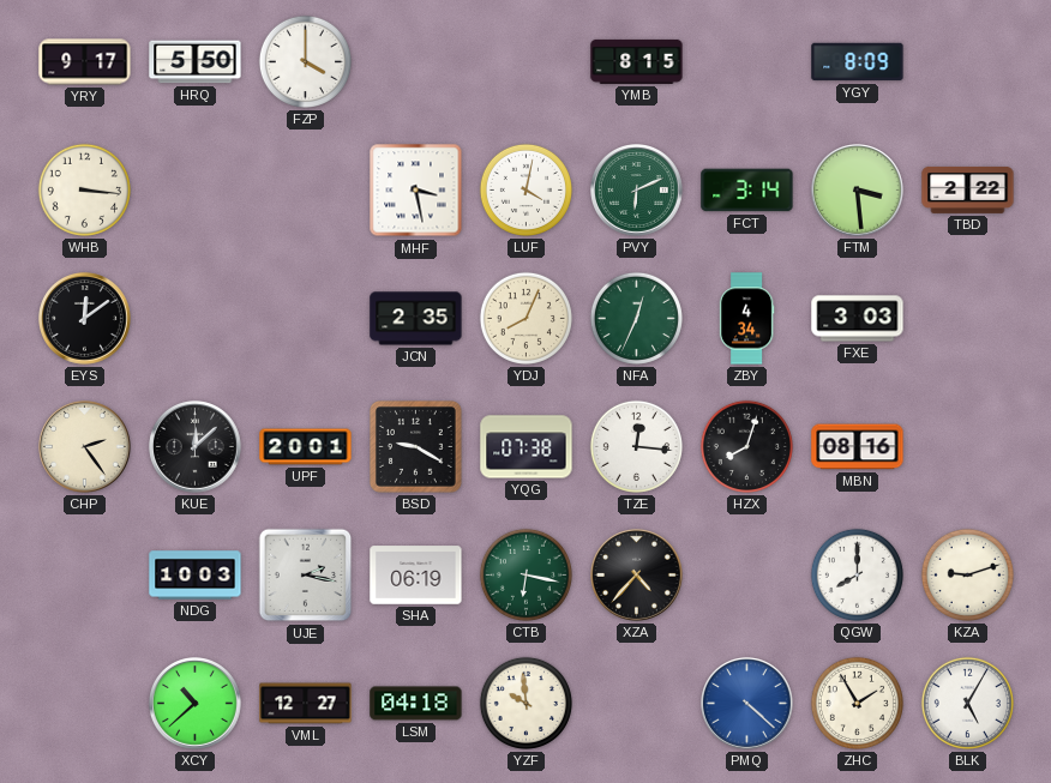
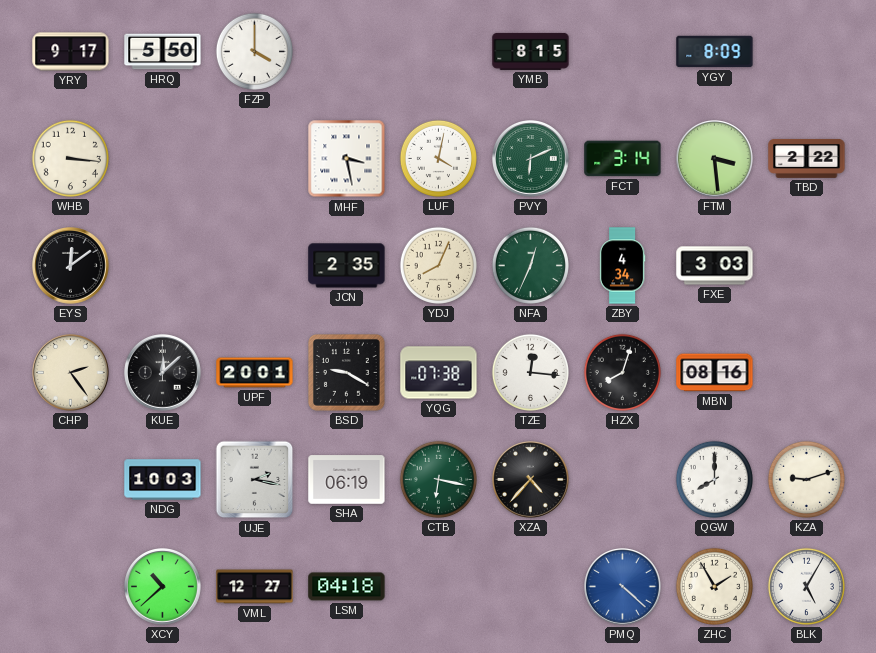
YZF: 9:59 -> none
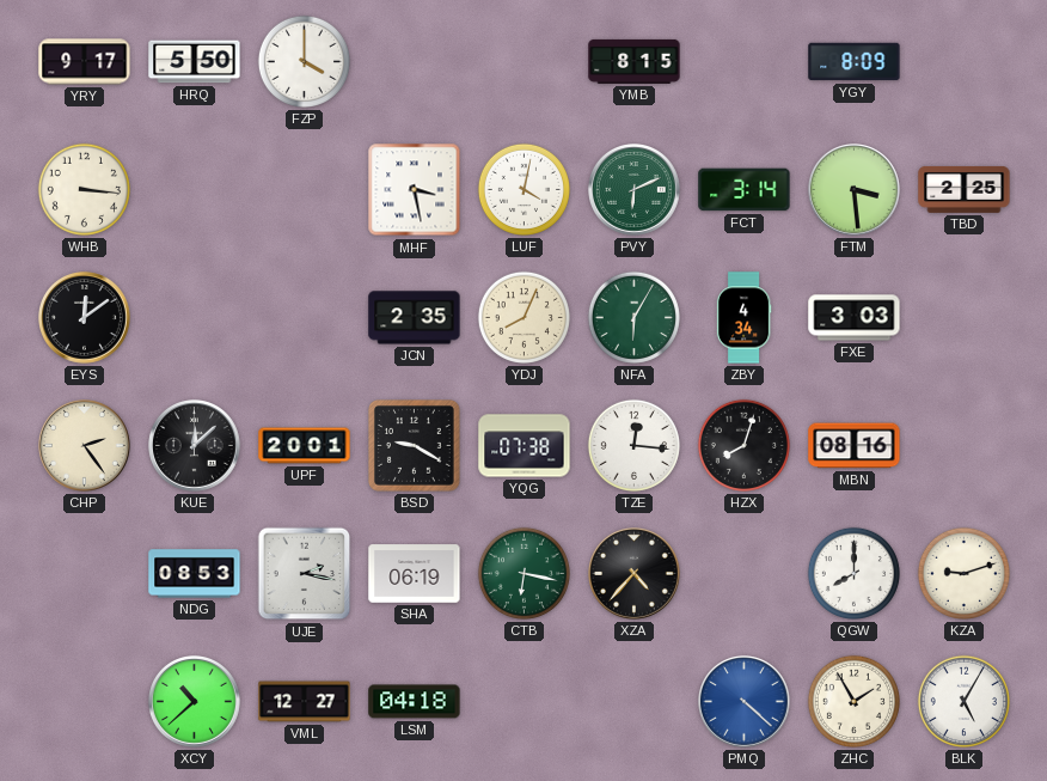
TBD: 2:22 -> 2:25
NFA: 12:34 -> 6:05
NDG: 10:03 -> 08:53
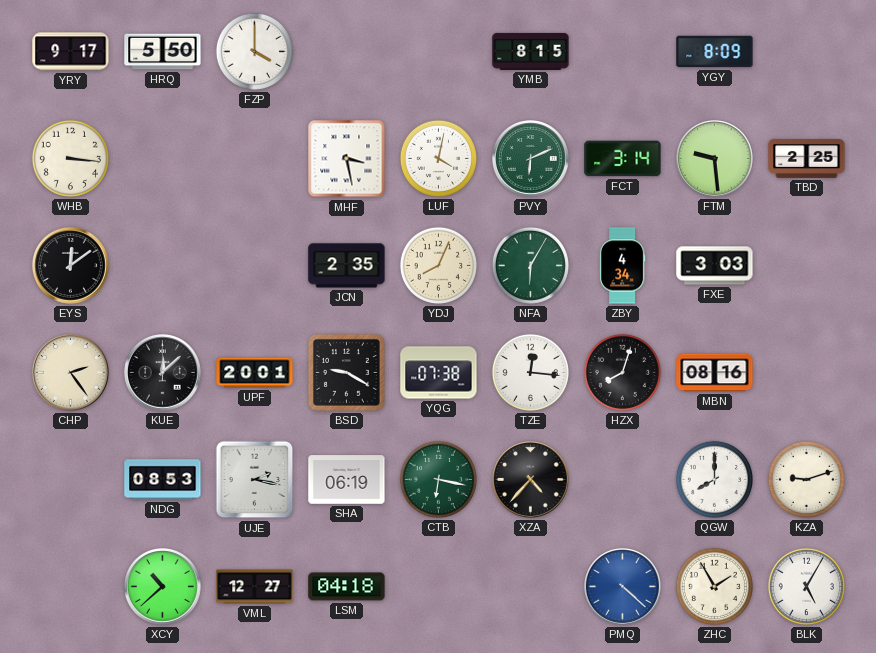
FTM: 3:29 -> 9:29
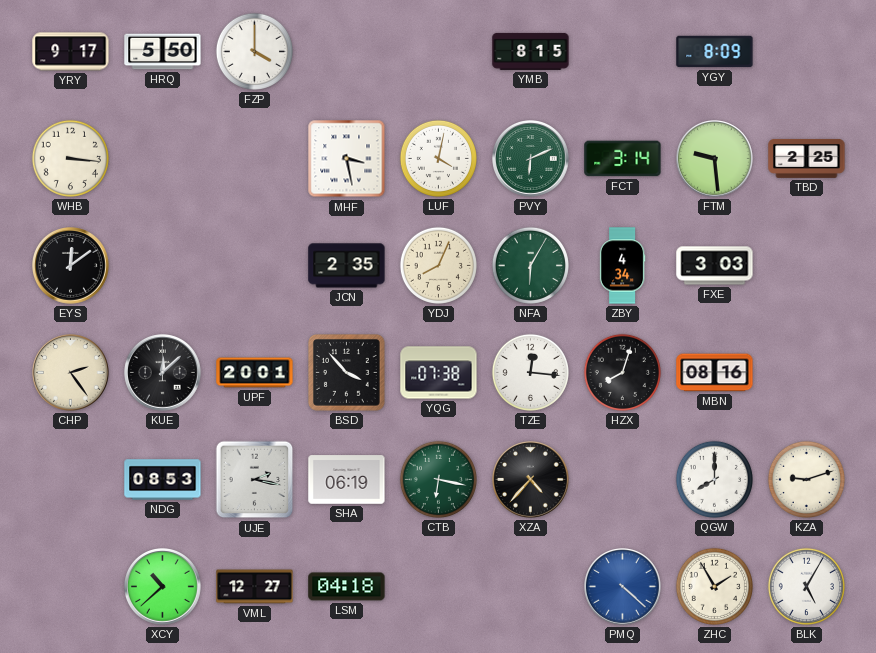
BSD: 9:20 -> 3:53
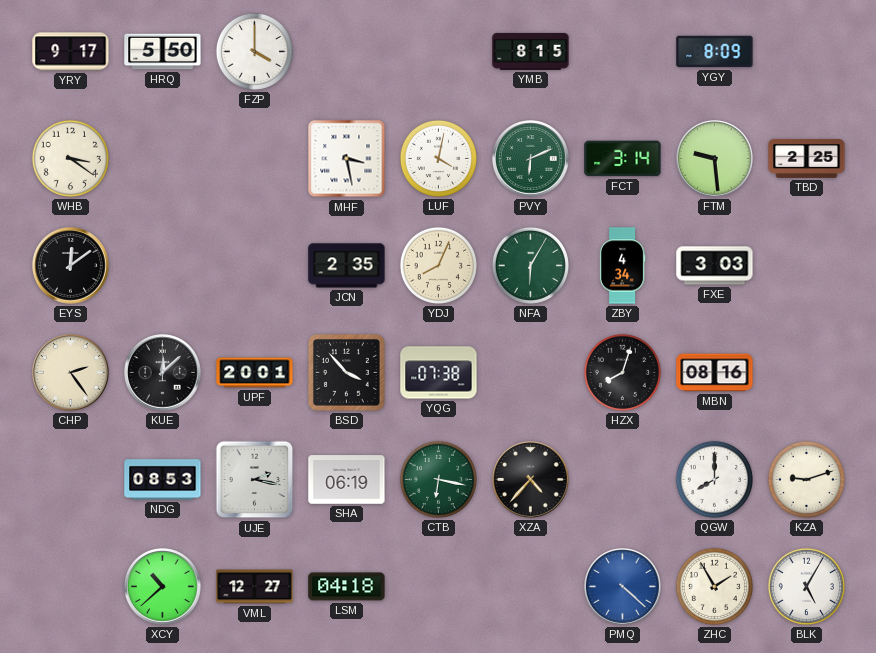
WHB: 3:16 -> 3:21
TZE: 12:16 -> none
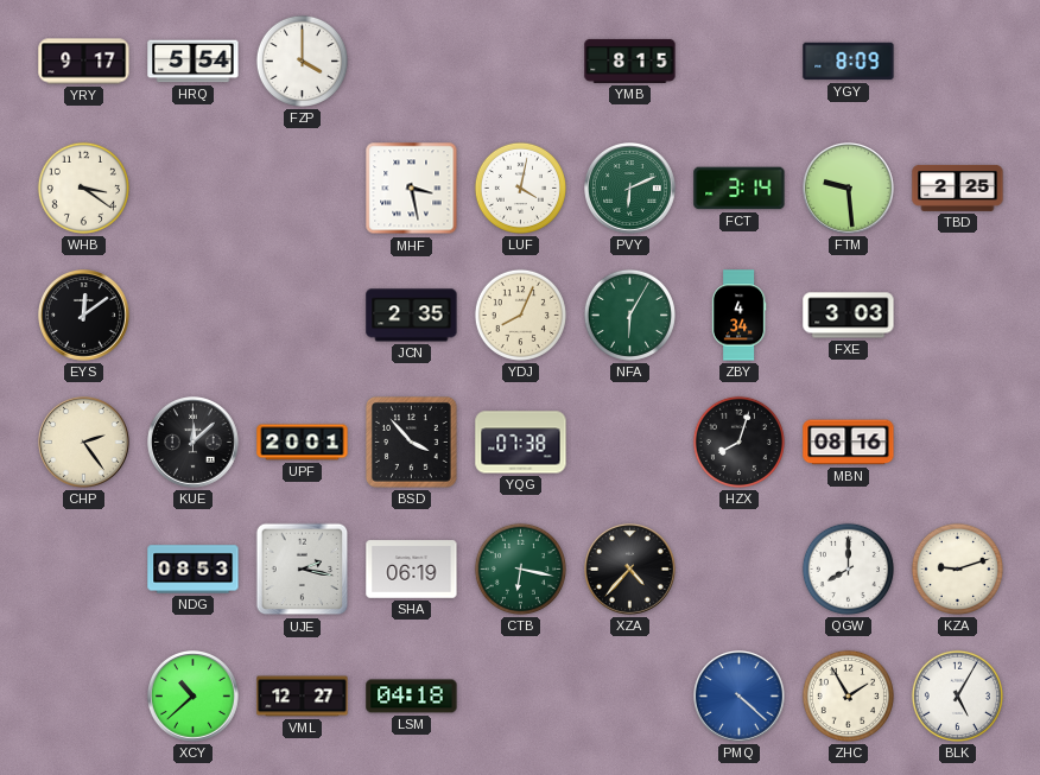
HRQ: 5:50 -> 5:54
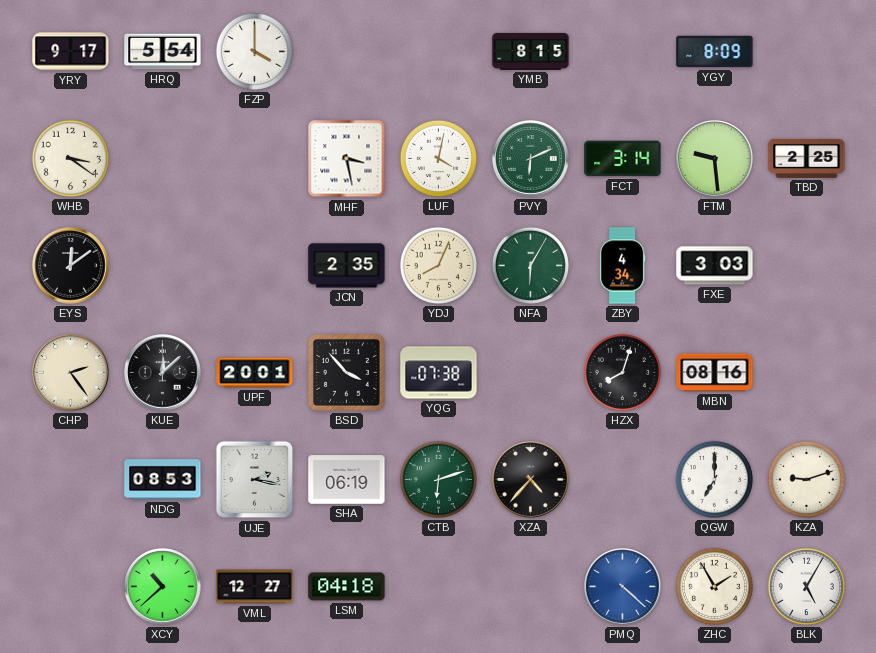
CTB: 6:17 -> 6:12
QGW: 8:00 -> 7:00
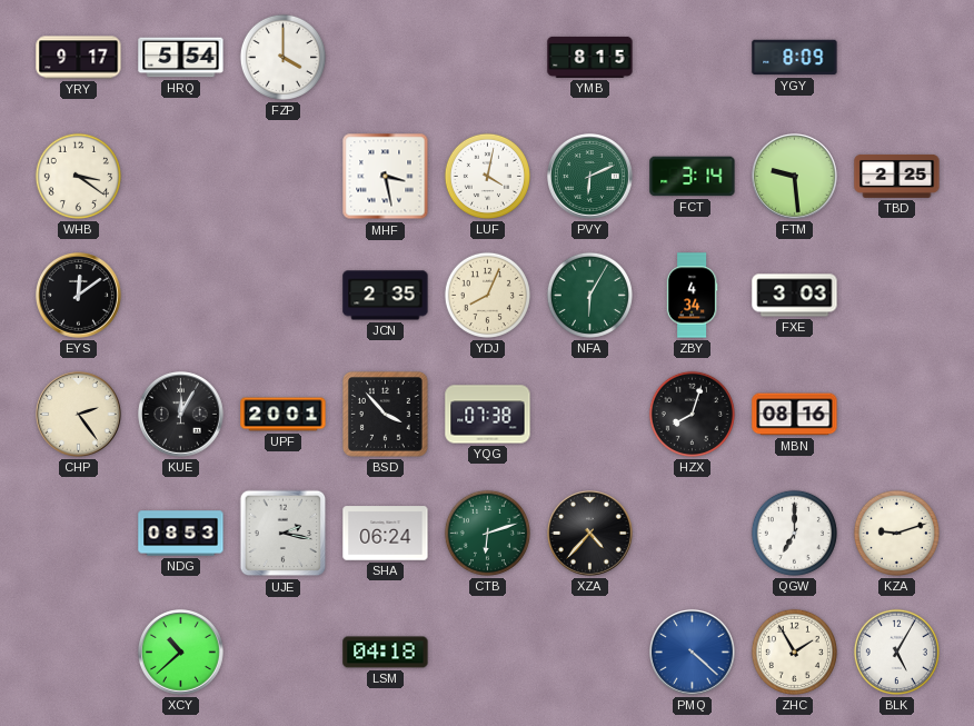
KUE: 12:08 -> 12:05
SHA: 06:19 -> 06:24
VML: 12:27 -> none
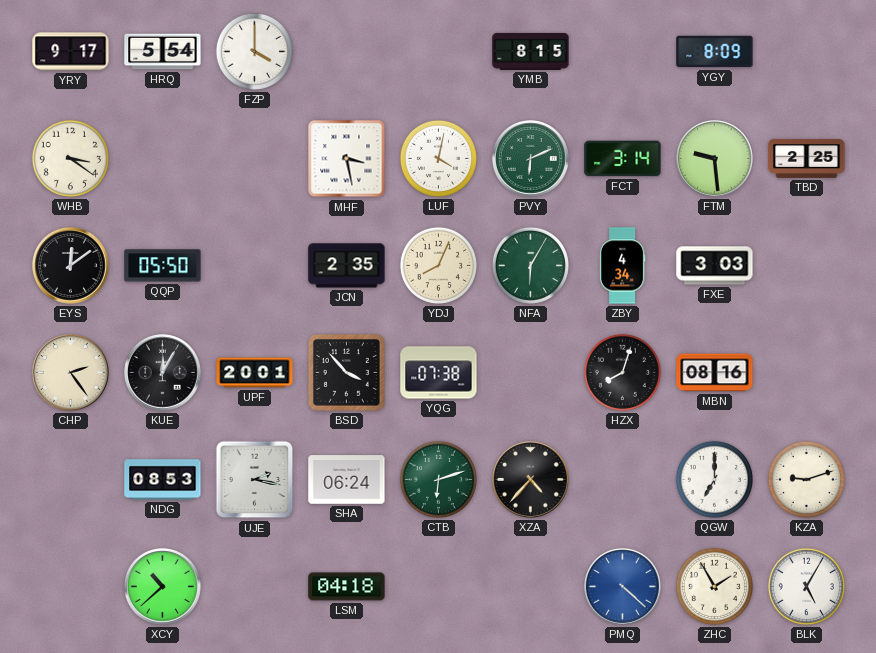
QQP: none -> 05:50
